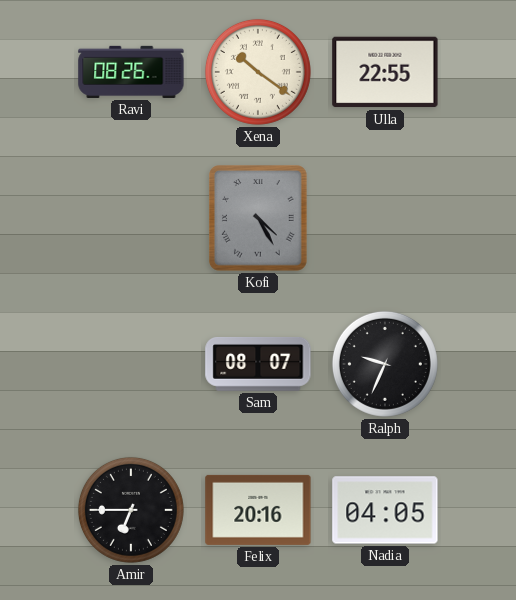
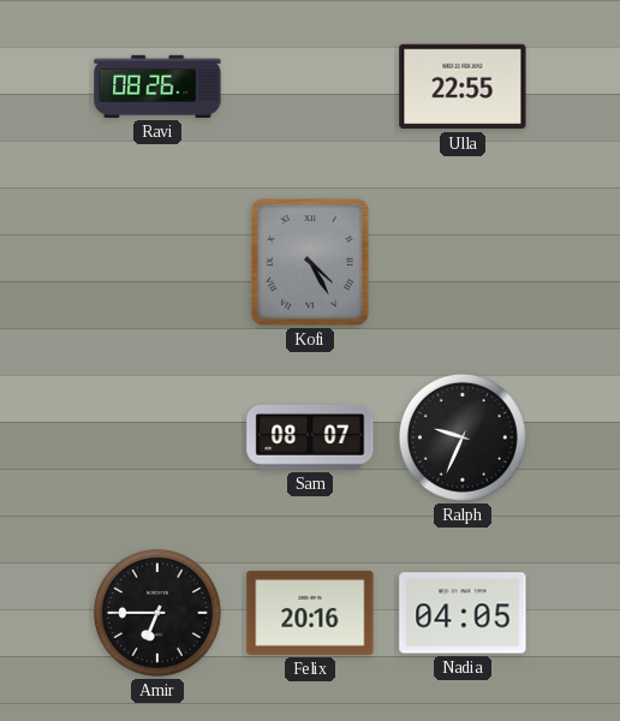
Xena: 10:21 -> none
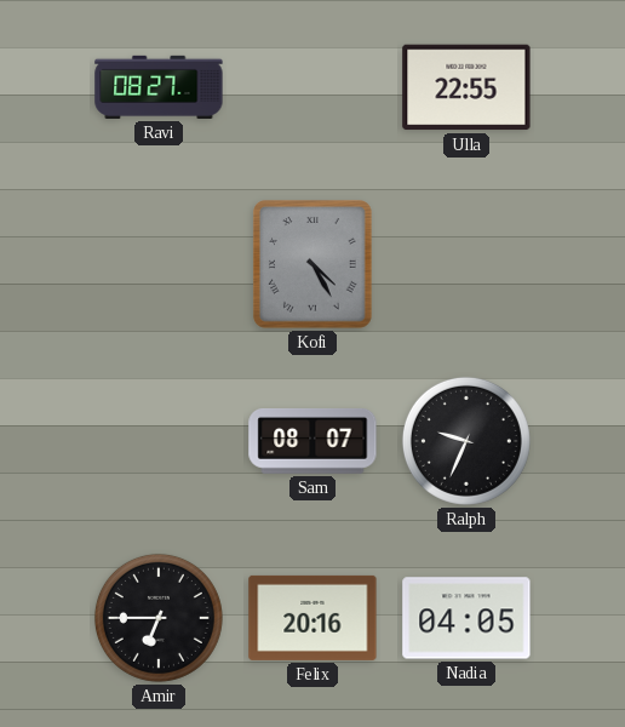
Ravi: 08:26 -> 08:27
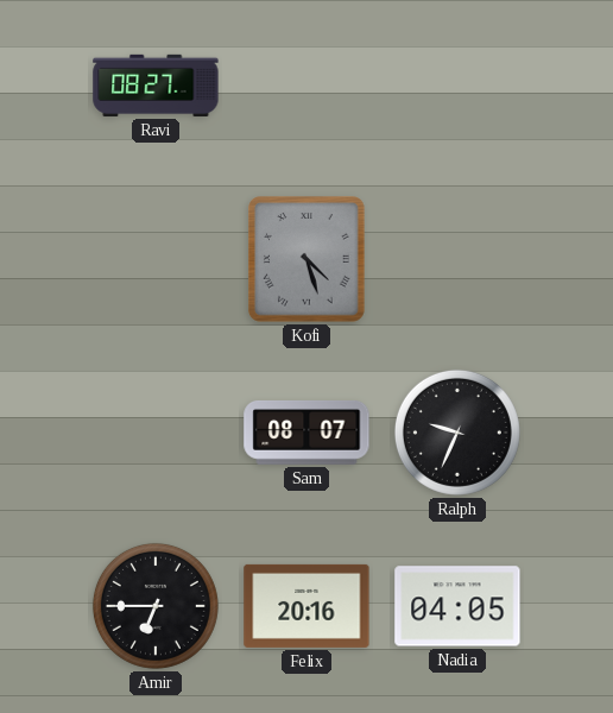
Ulla: 22:55 -> none
Kofi: 4:25 -> 4:27
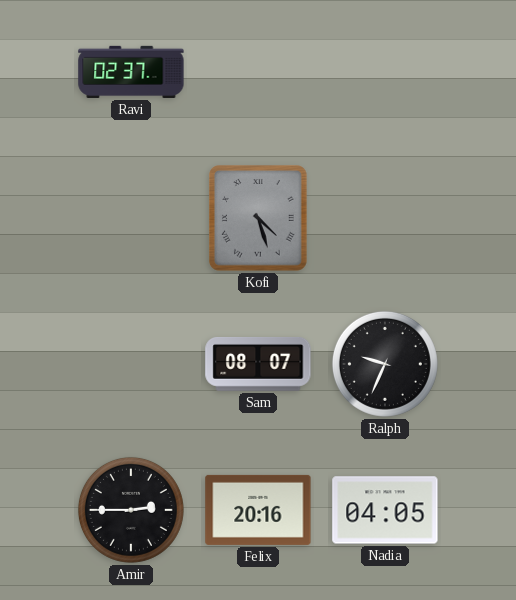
Ravi: 08:27 -> 02:37
Amir: 6:45 -> 2:45
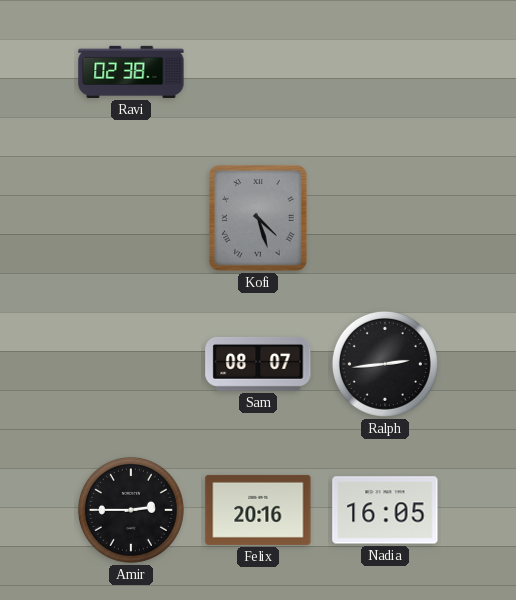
Ravi: 02:37 -> 02:38
Ralph: 9:34 -> 2:44
Nadia: 04:05 -> 16:05
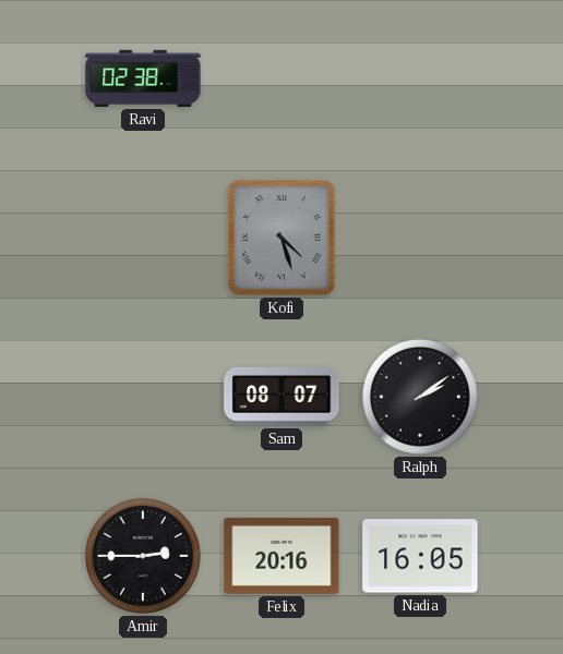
Ralph: 2:44 -> 2:09
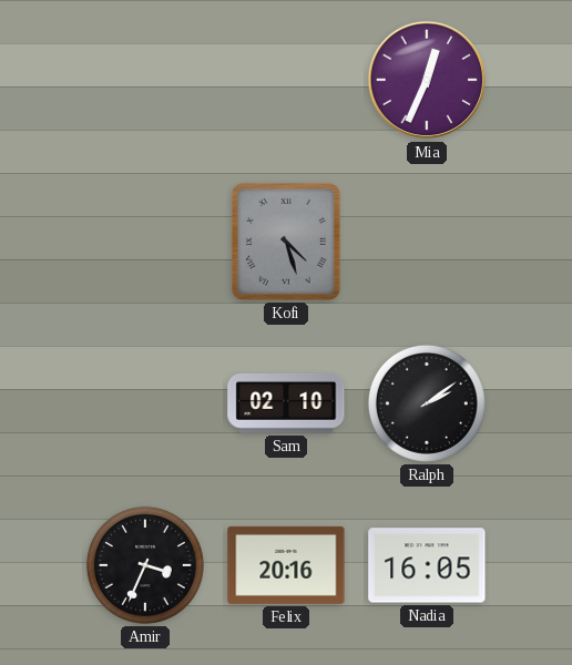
Ravi: 02:38 -> none
Mia: none -> 12:34
Sam: 08:07 -> 02:10
Amir: 2:45 -> 3:34
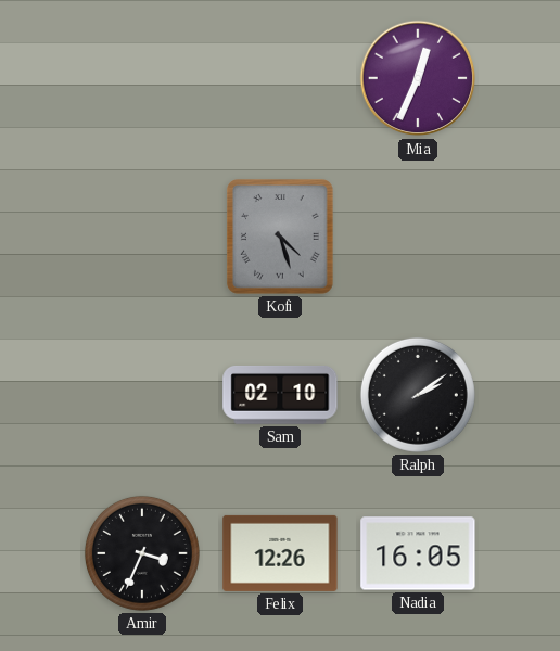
Felix: 20:16 -> 12:26
